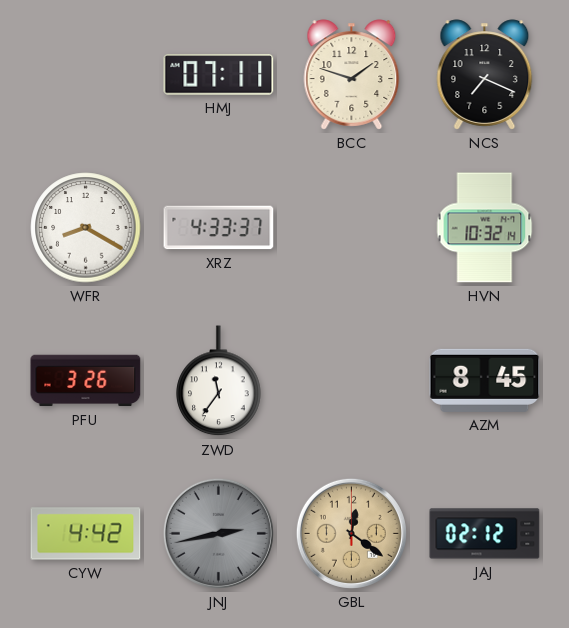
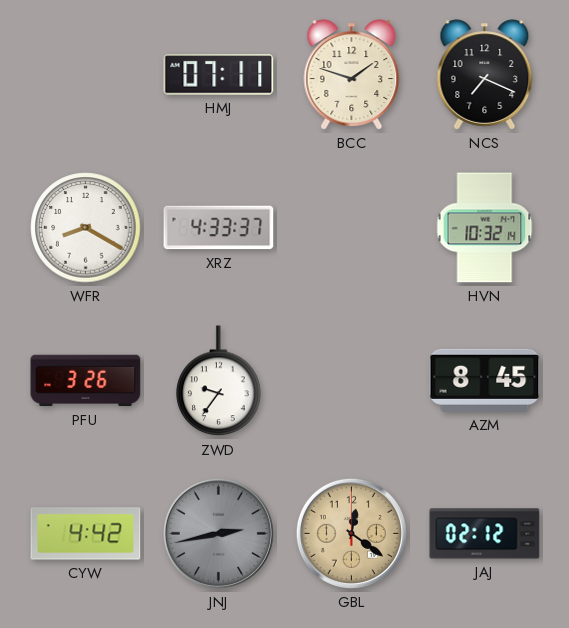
ZWD: 11:36 -> 9:36
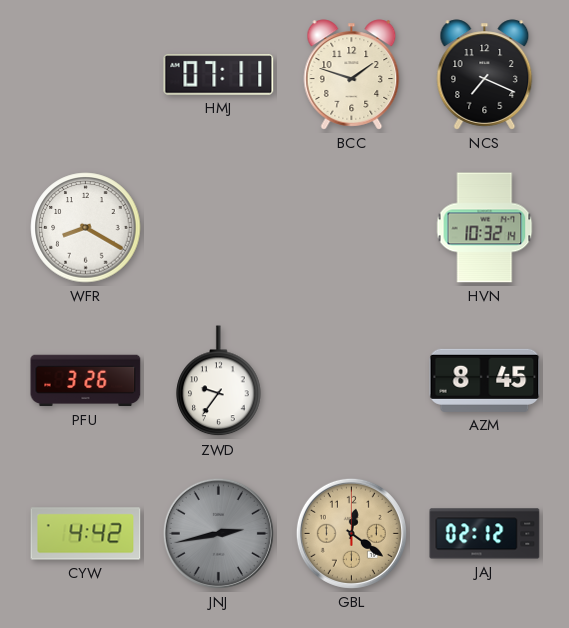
XRZ: 4:33 -> none
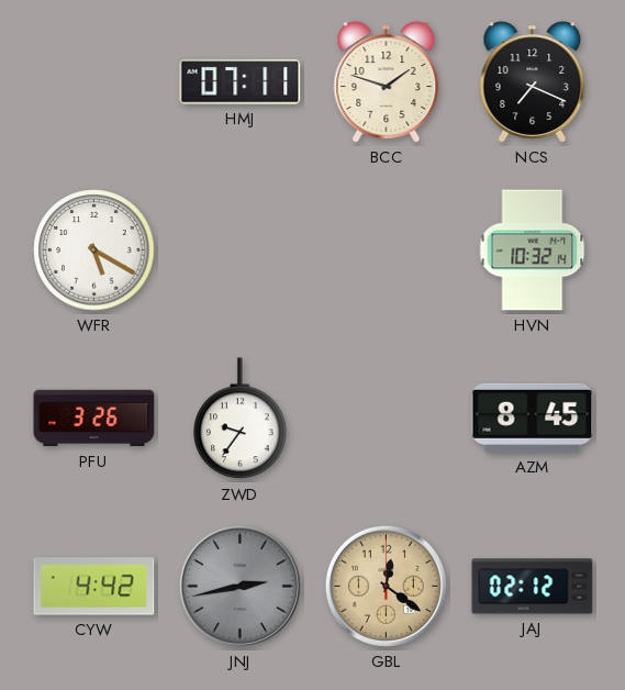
WFR: 8:20 -> 5:20
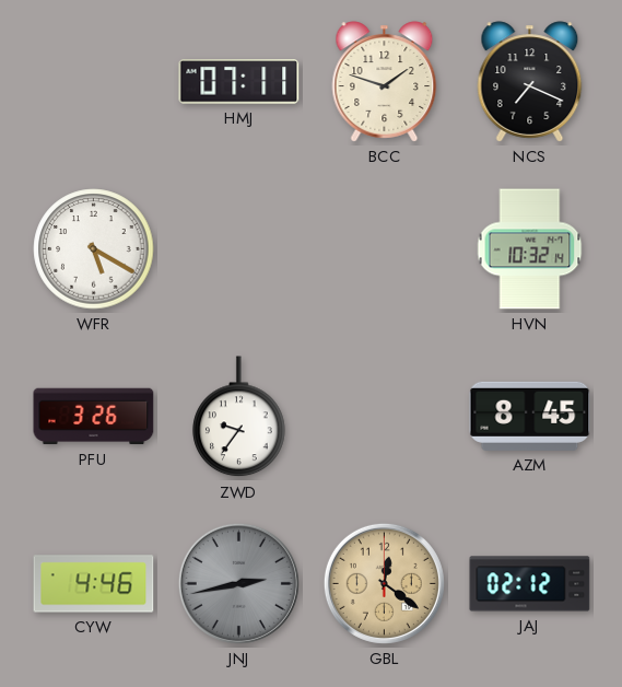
CYW: 4:42 -> 4:46
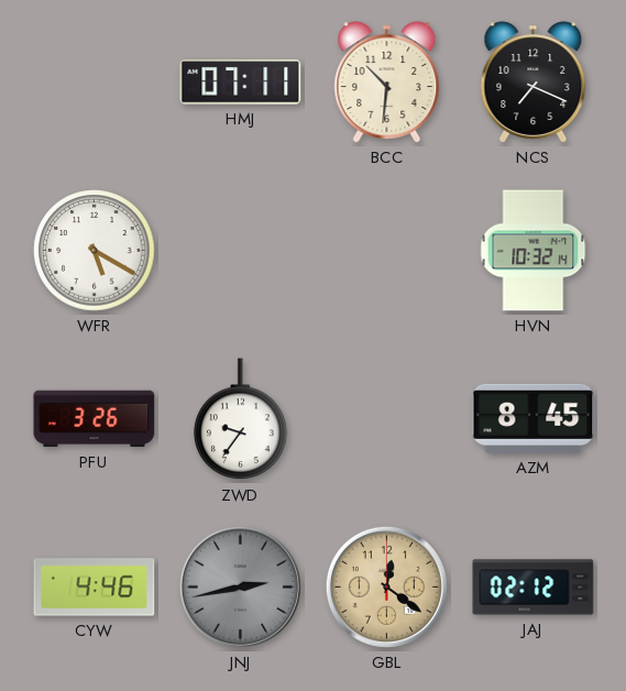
BCC: 1:48 -> 10:31
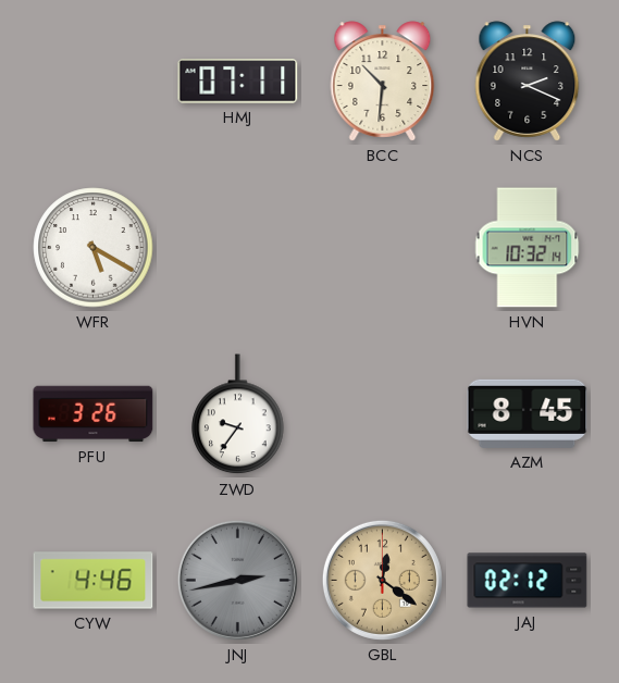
NCS: 7:19 -> 2:19
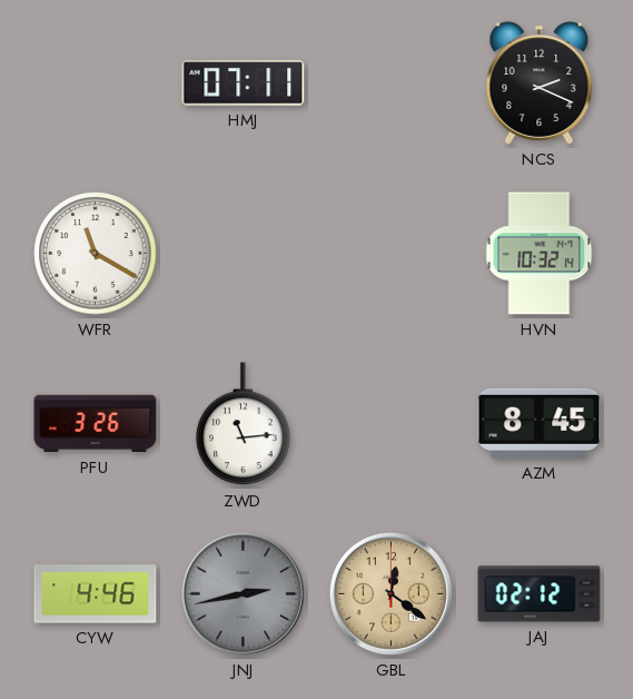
BCC: 10:31 -> none
WFR: 5:20 -> 11:20
ZWD: 9:36 -> 11:14
